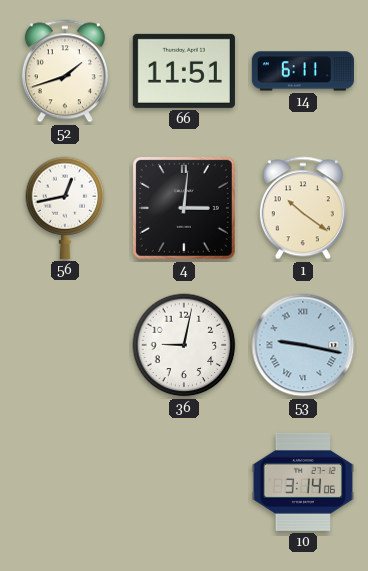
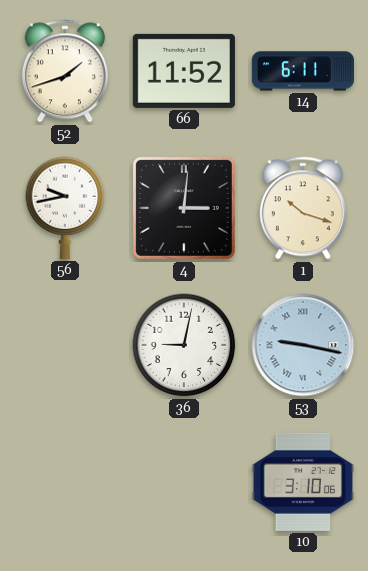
66: 11:51 -> 11:52
56: 12:43 -> 9:43
1: 10:21 -> 10:18
10: 3:14 -> 3:10
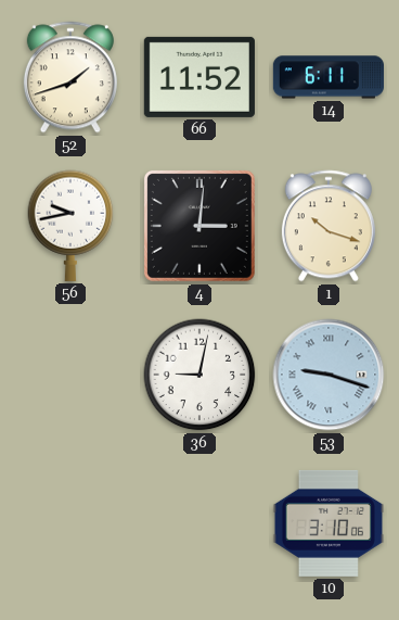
53: 9:17 -> 9:18
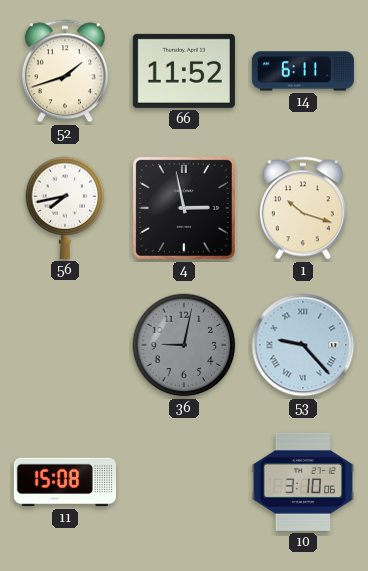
56: 9:43 -> 7:43
4: 3:01 -> 2:58
36 dial: white -> grey
53: 9:18 -> 9:23
11: none -> 15:08
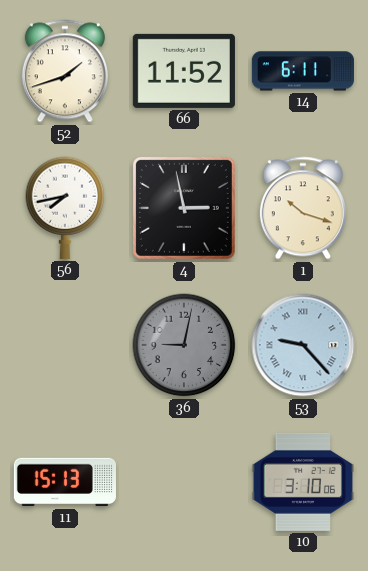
11: 15:08 -> 15:13
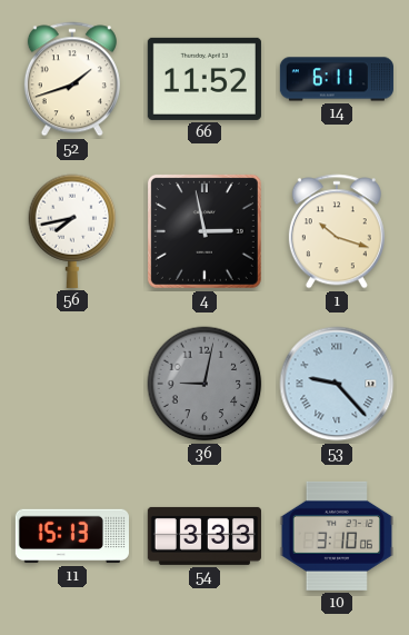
54: none -> 3:33
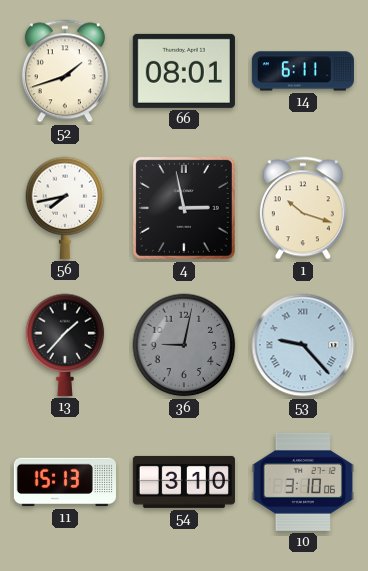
66: 11:52 -> 08:01
13: none -> 1:37
54: 3:33 -> 3:10
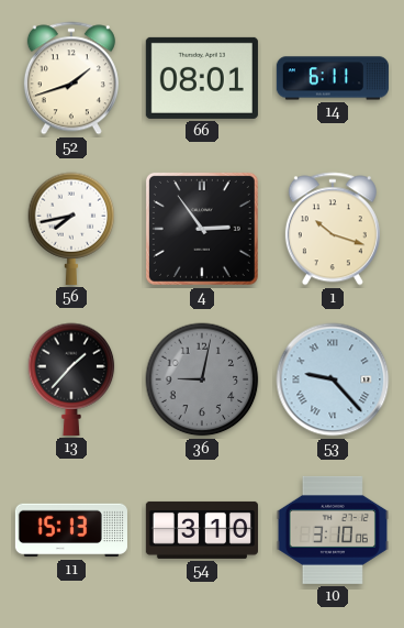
4: 2:58 -> 2:54
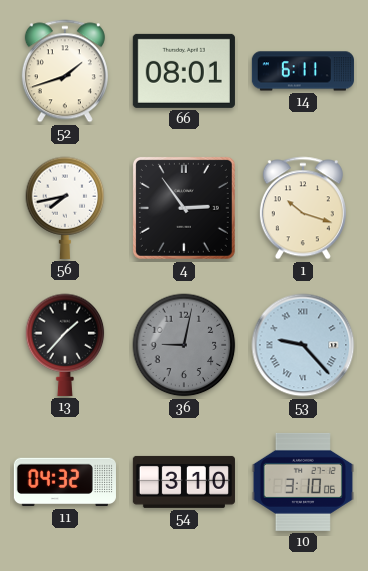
11: 15:13 -> 04:32
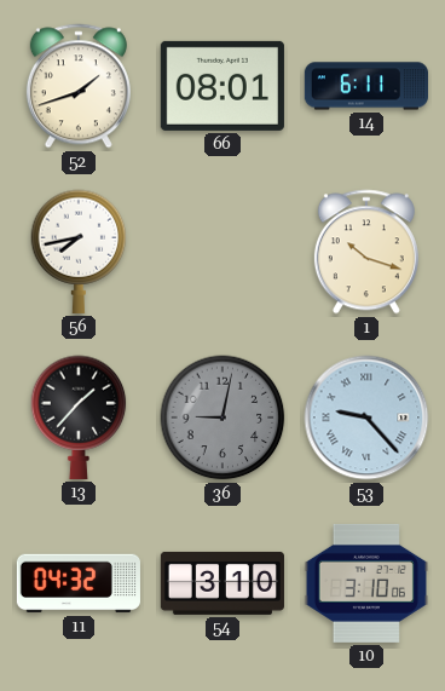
4: 2:54 -> none
